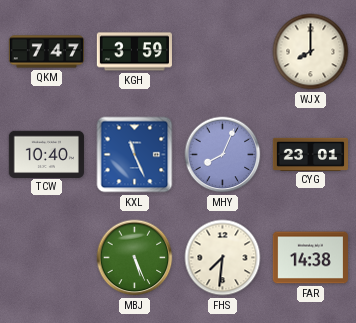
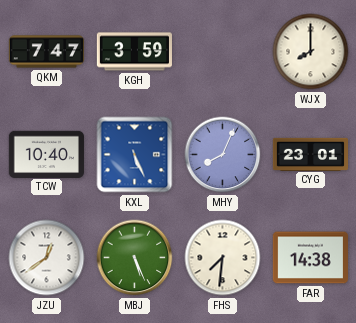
KXL: 11:26 -> 5:26
JZU: none -> 12:39
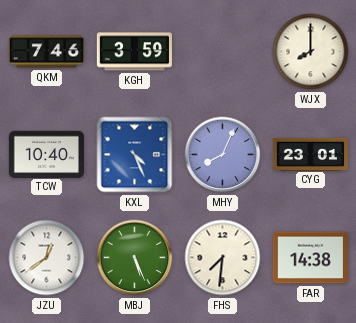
QKM: 7:47 -> 7:46
KXL: 5:26 -> 4:26
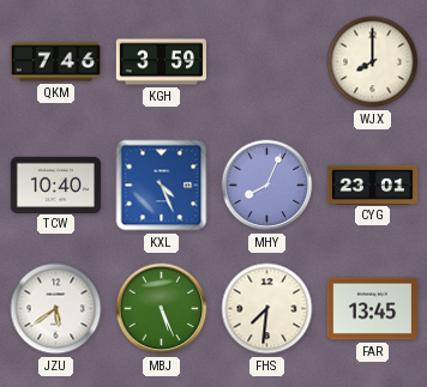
JZU: 12:39 -> 5:39
FAR: 14:38 -> 13:45
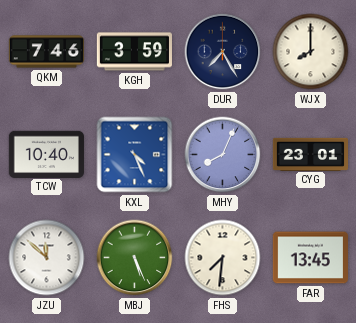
DUR: none -> 7:25
JZU: 5:39 -> 11:52
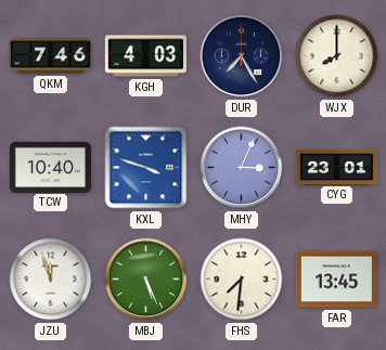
KGH: 3:59 -> 4:03
KXL: 4:26 -> 3:48
MHY: 8:04 -> 3:04
JZU: 11:52 -> 11:57
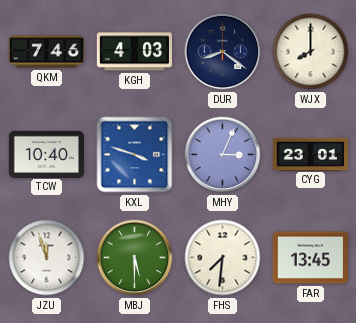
DUR: 7:25 -> 8:21
MBJ: 5:26 -> 5:30
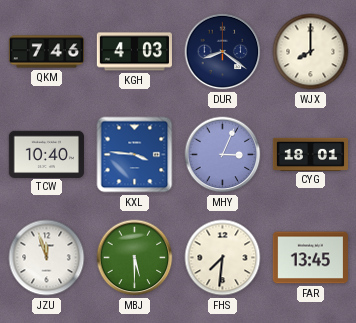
KXL: 3:48 -> 3:46
CYG: 23:01 -> 18:01
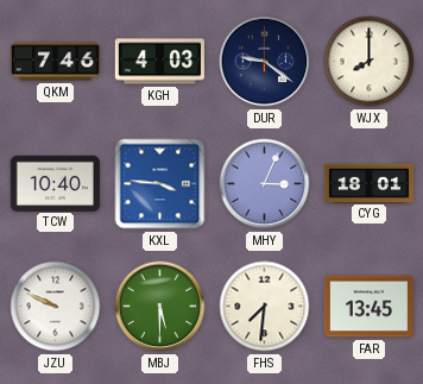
DUR: 8:21 -> 9:21
JZU: 11:57 -> 9:49
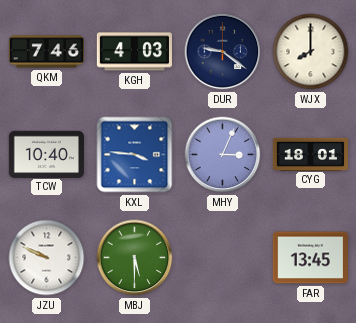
FHS: 7:31 -> none
